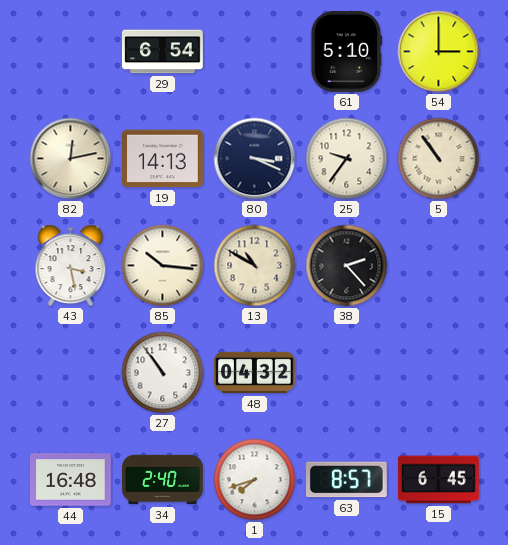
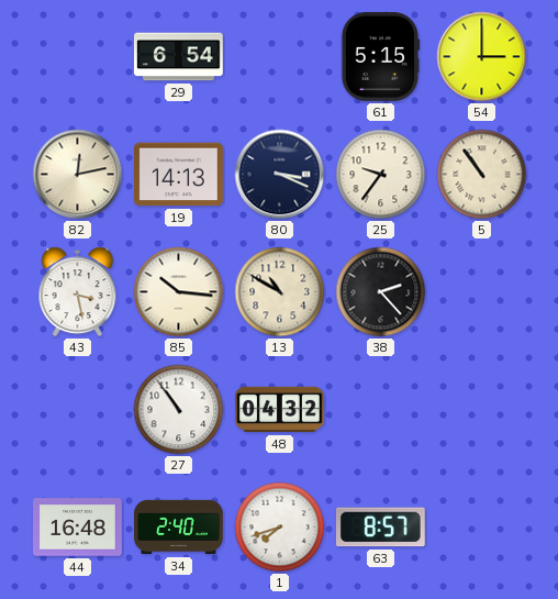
61: 5:10 -> 5:15
15: 6:45 -> none
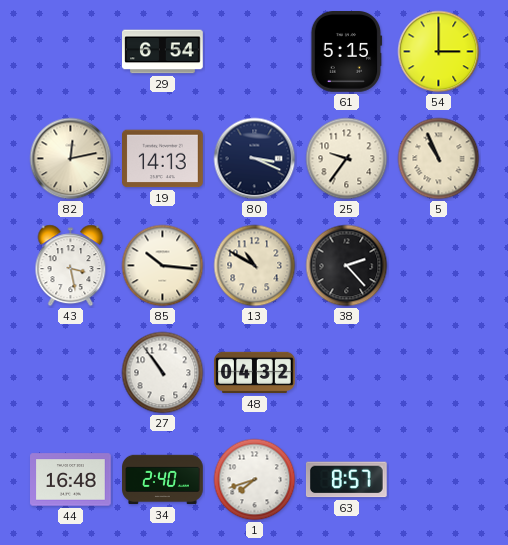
5: 10:54 -> 10:56
